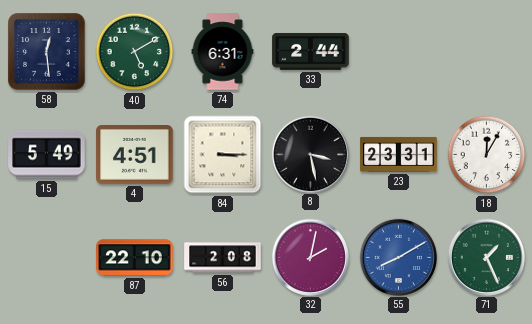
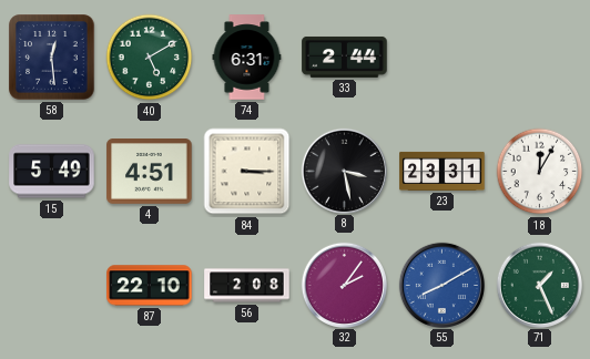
32: 2:02 -> 2:06
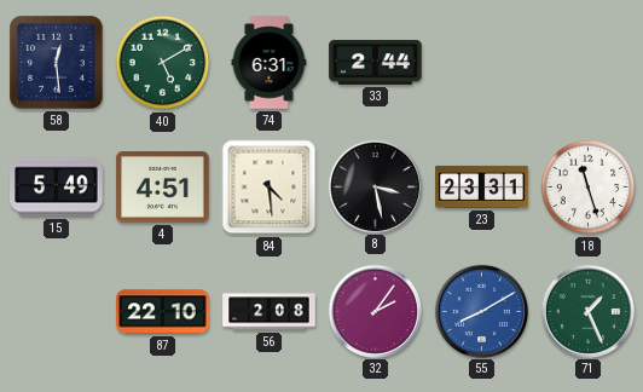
84: 3:15 -> 4:29
18: 12:05 -> 11:27
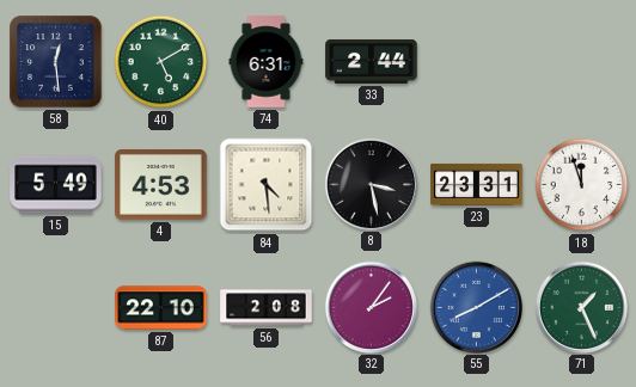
4: 4:51 -> 4:53
18: 11:27 -> 11:57
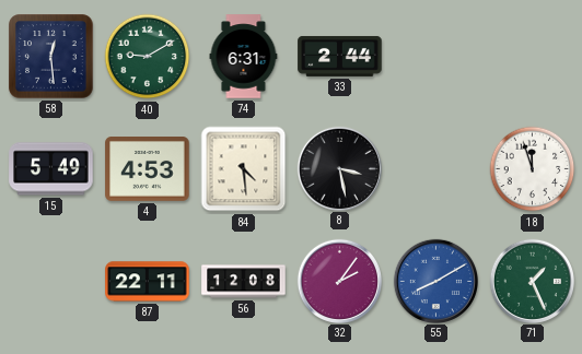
40: 5:10 -> 9:10
23: 23:31 -> none
87: 22:10 -> 22:11
56: 2:08 -> 12:08
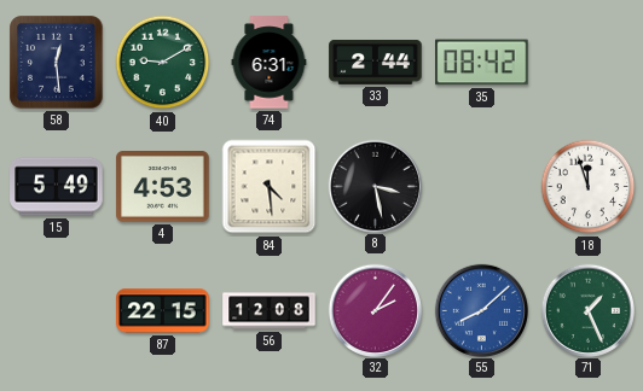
35: none -> 08:42
87: 22:11 -> 22:15
55: 8:10 -> 8:08
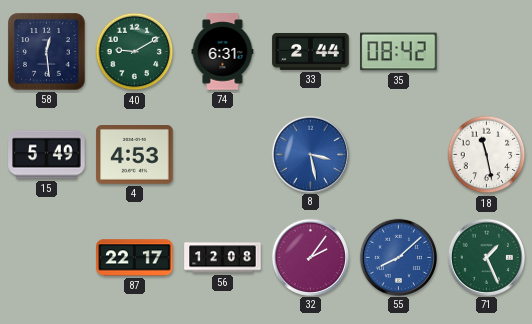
84: 4:29 -> none
8 dial: black -> blue
18: 11:57 -> 11:28
87: 22:15 -> 22:17
